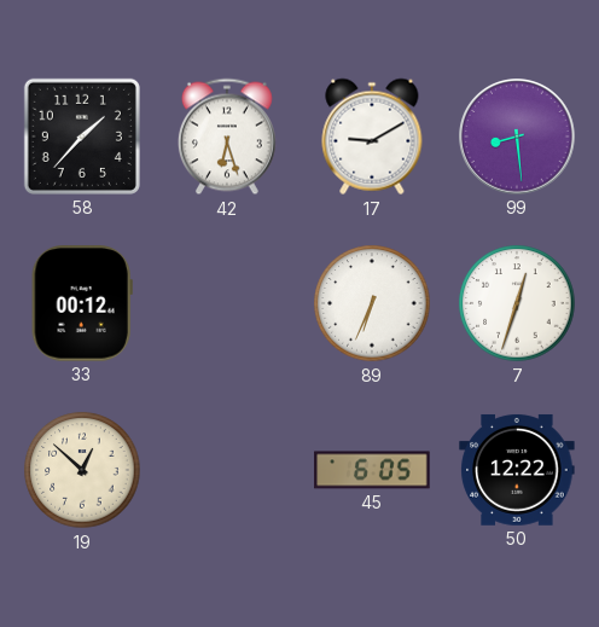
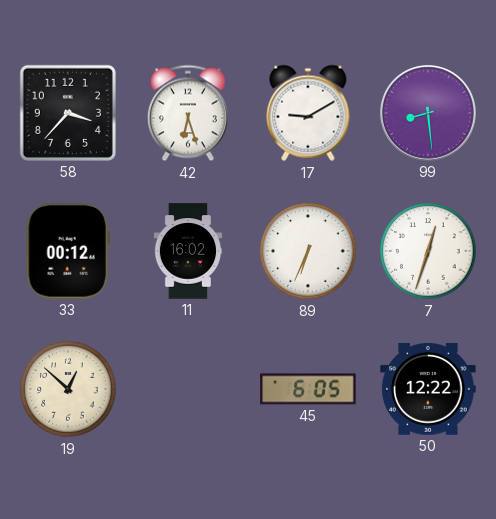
58: 1:37 -> 3:37
11: none -> 16:02
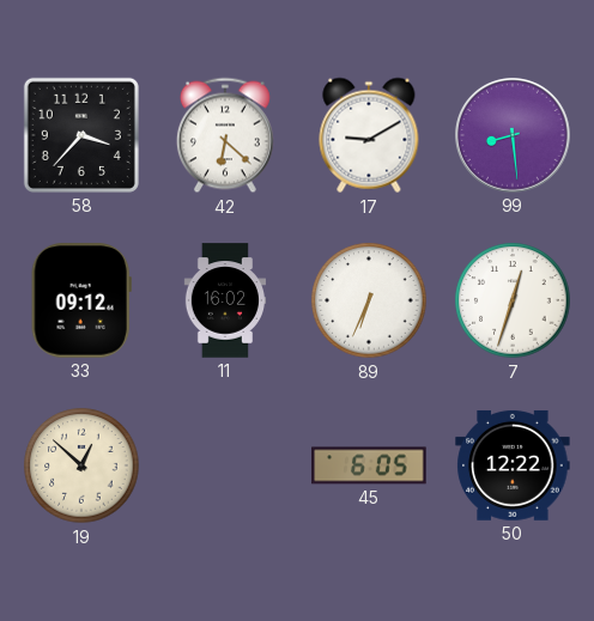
42: 6:27 -> 6:22
33: 00:12 -> 09:12
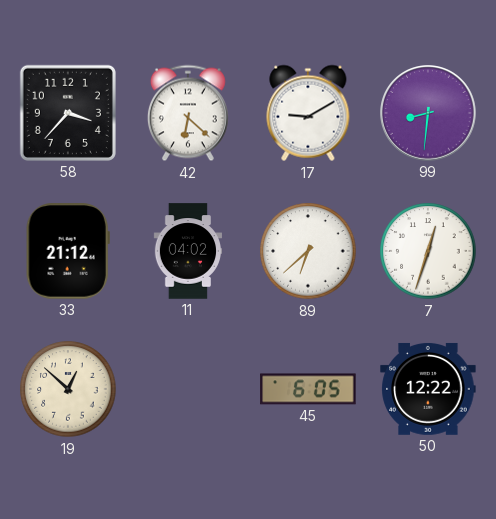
99: 8:29 -> 8:31
33: 09:12 -> 21:12
11: 16:02 -> 04:02
89: 6:34 -> 6:38
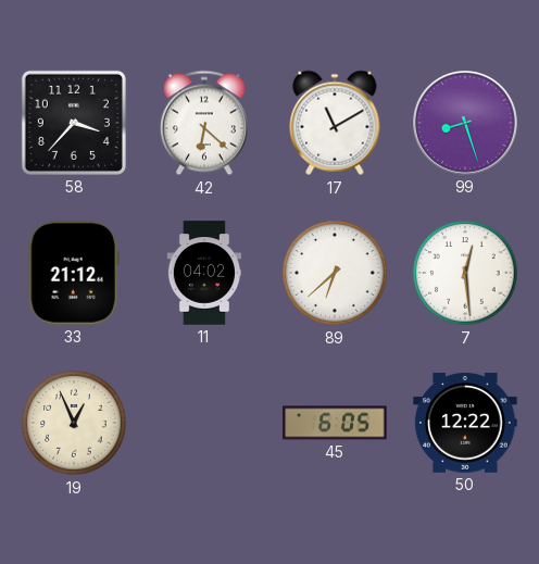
17: 9:10 -> 11:10
99: 8:31 -> 8:27
7: 12:33 -> 12:29
19: 12:52 -> 12:56
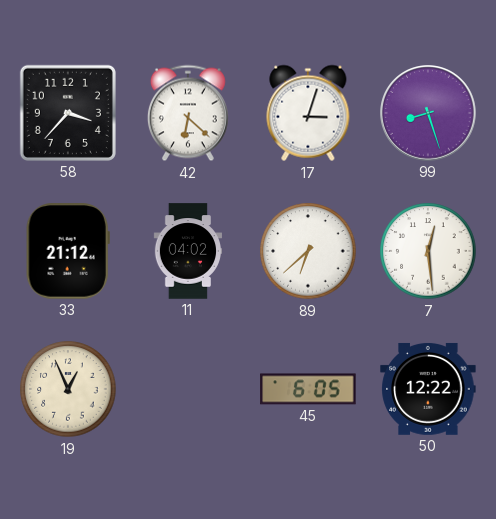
17: 11:10 -> 3:03
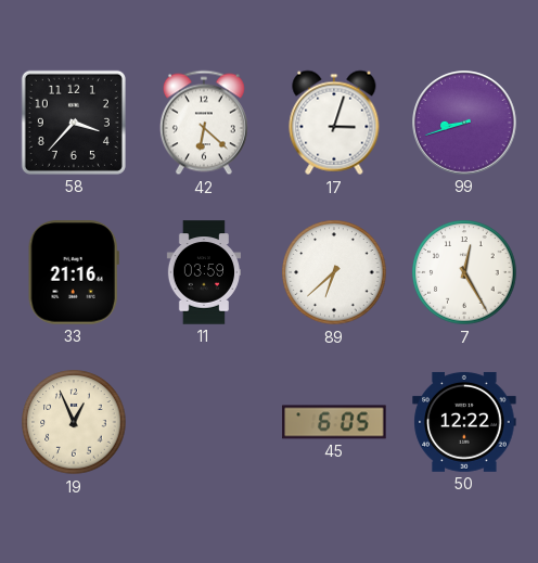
99: 8:27 -> 8:42
33: 21:12 -> 21:16
11: 04:02 -> 03:59
7: 12:29 -> 12:25
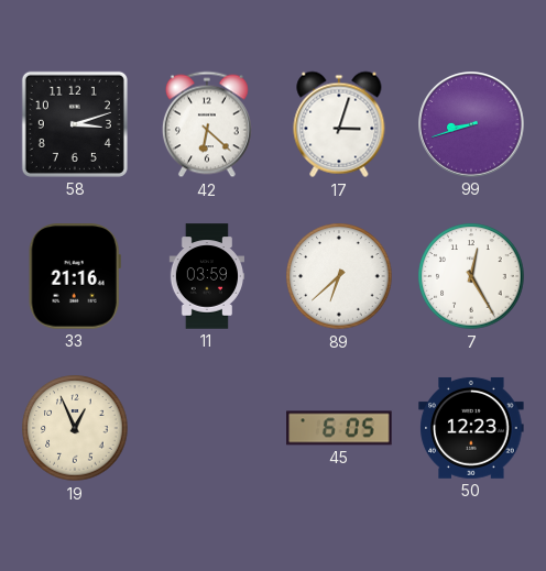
58: 3:37 -> 3:12
50: 12:22 -> 12:23
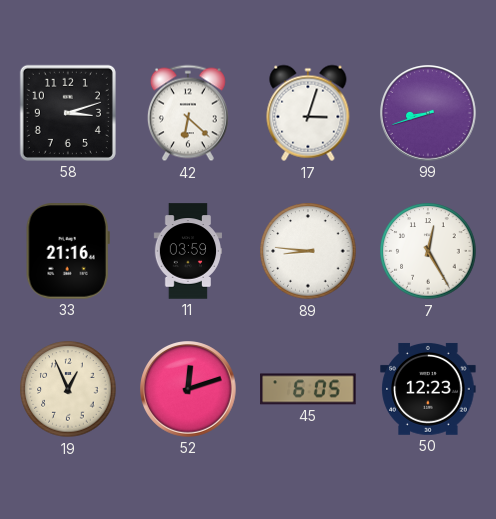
89: 6:38 -> 8:46
52: none -> 12:12
